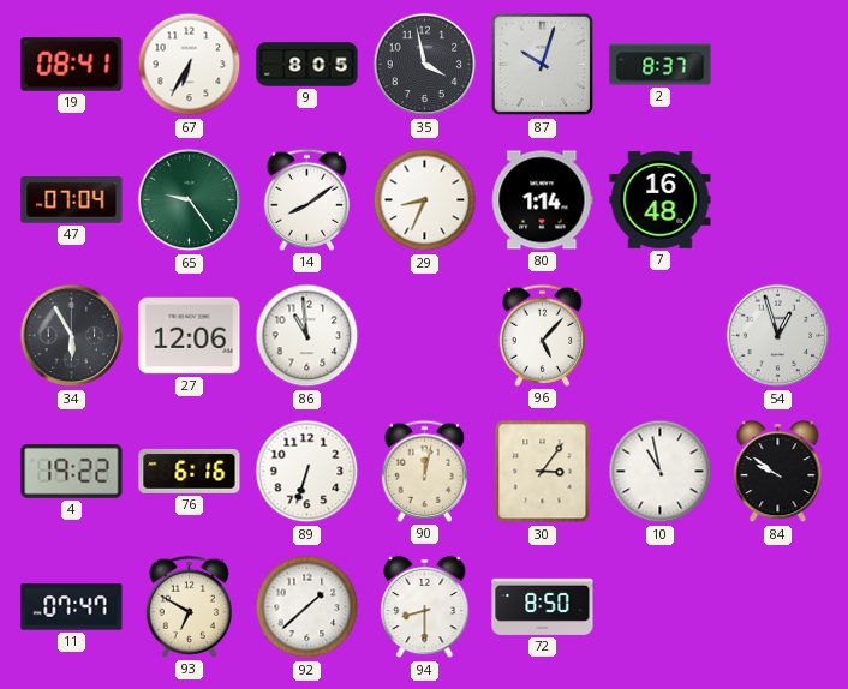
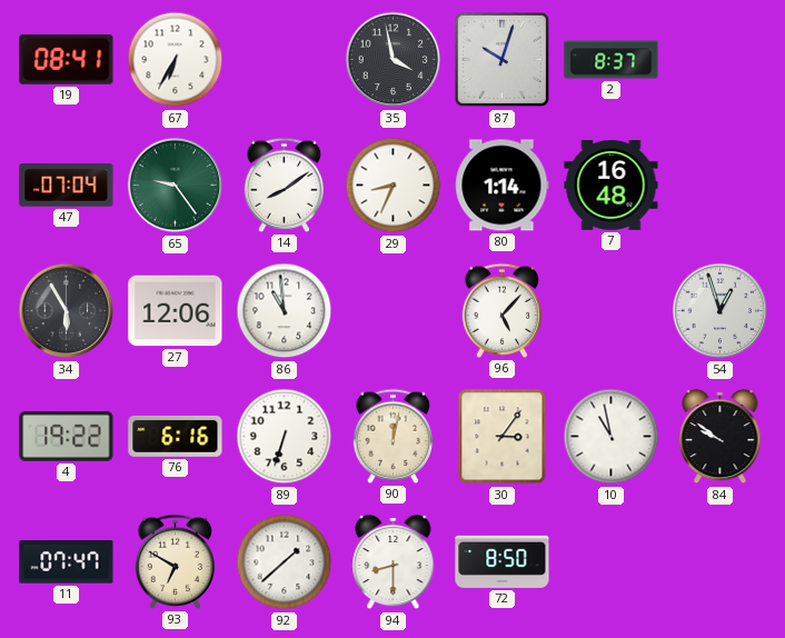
9: 8:05 -> none
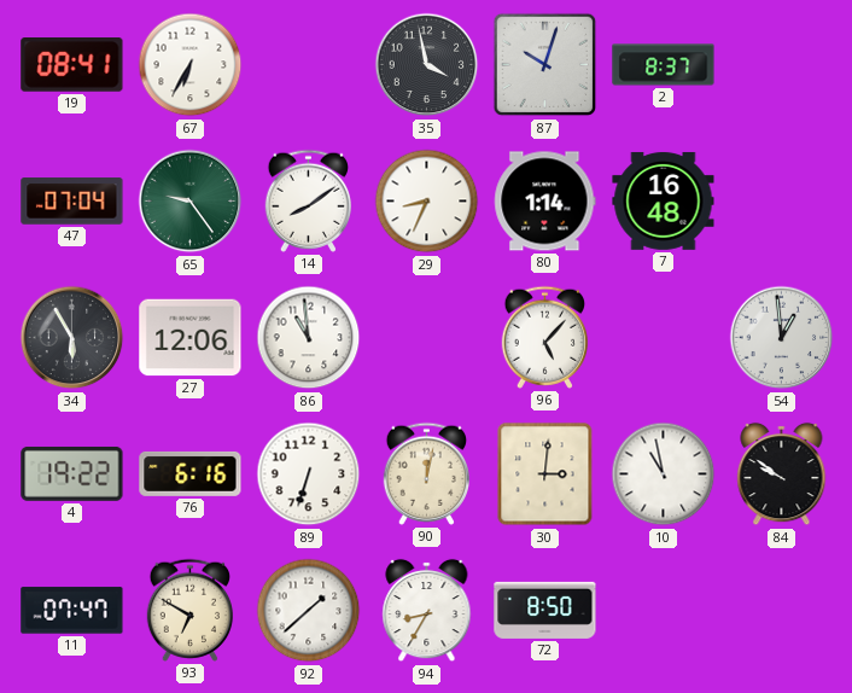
54: 12:57 -> 12:59
30: 3:06 -> 3:01
94: 8:30 -> 8:35
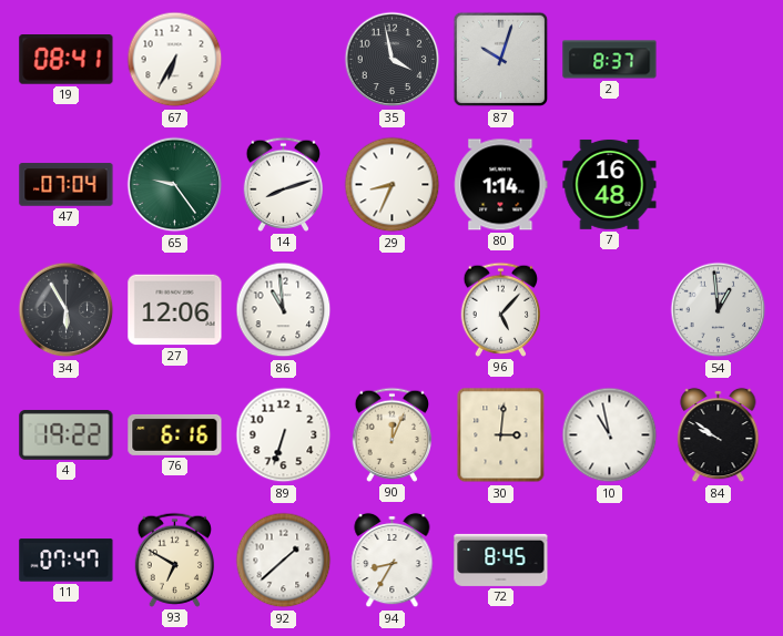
14: 8:09 -> 8:12
90: 12:02 -> 12:04
72: 8:50 -> 8:45
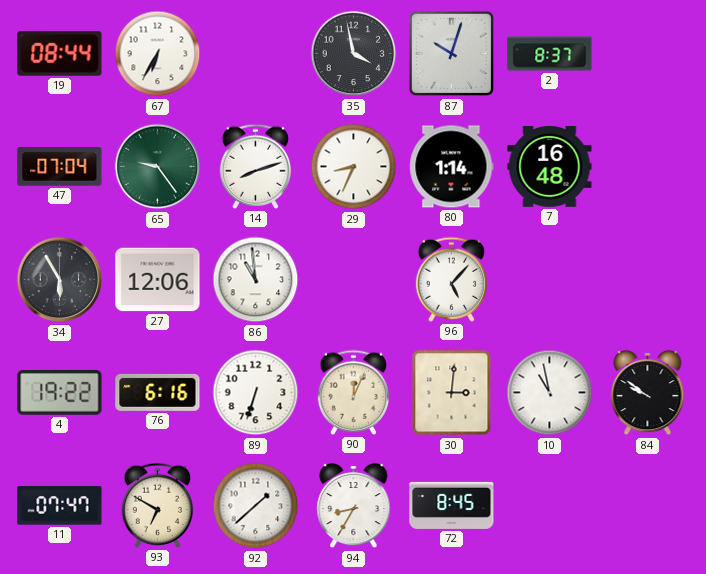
19: 08:41 -> 08:44
54: 12:59 -> none
